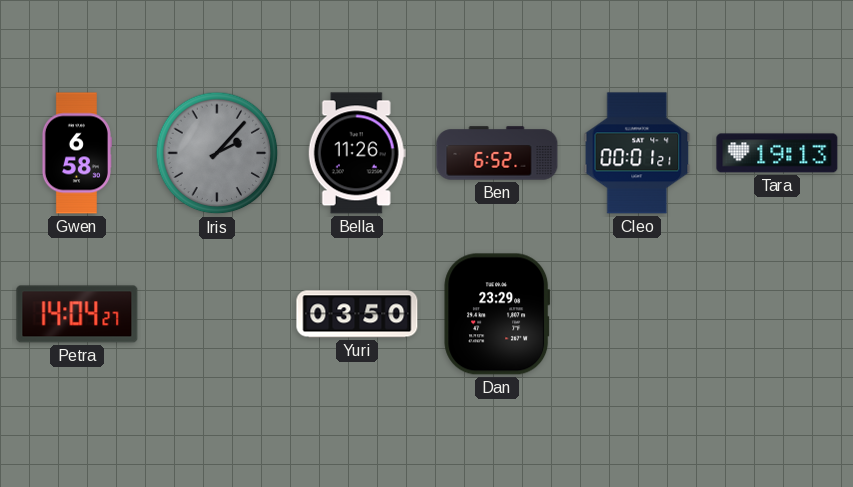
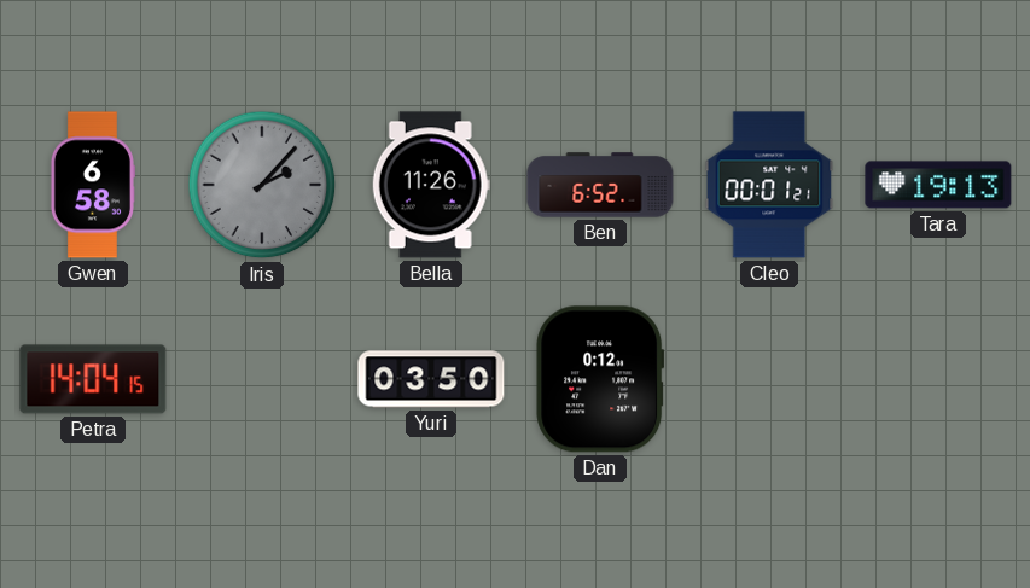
Petra: 14:04:27 -> 14:04:15
Dan: 23:29 -> 0:12
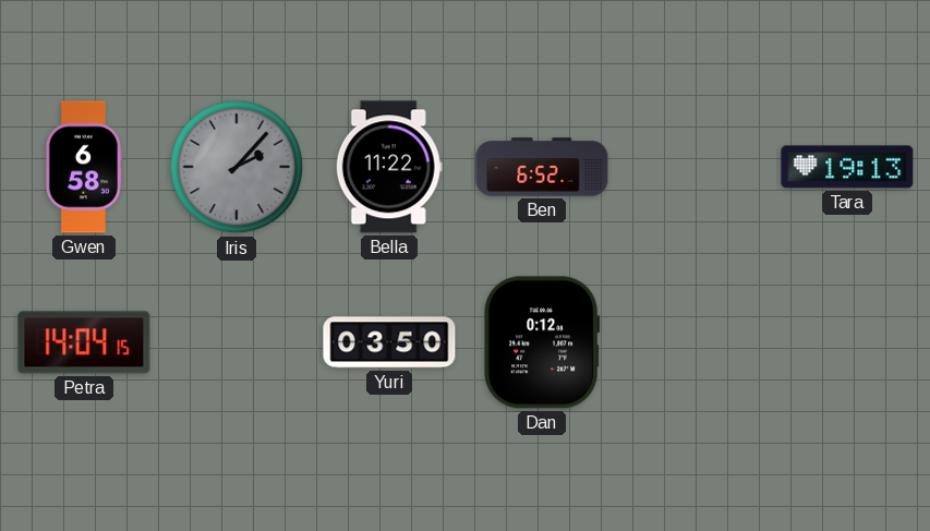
Bella: 11:26 -> 11:22
Cleo: 00:01 -> none
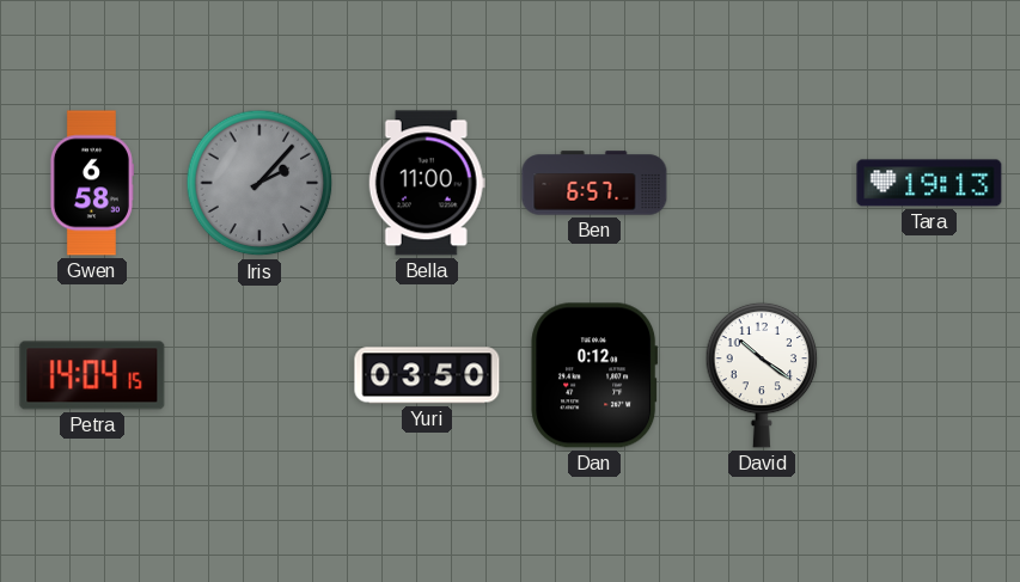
Bella: 11:22 -> 11:00
Ben: 6:52 -> 6:57
David: none -> 10:21
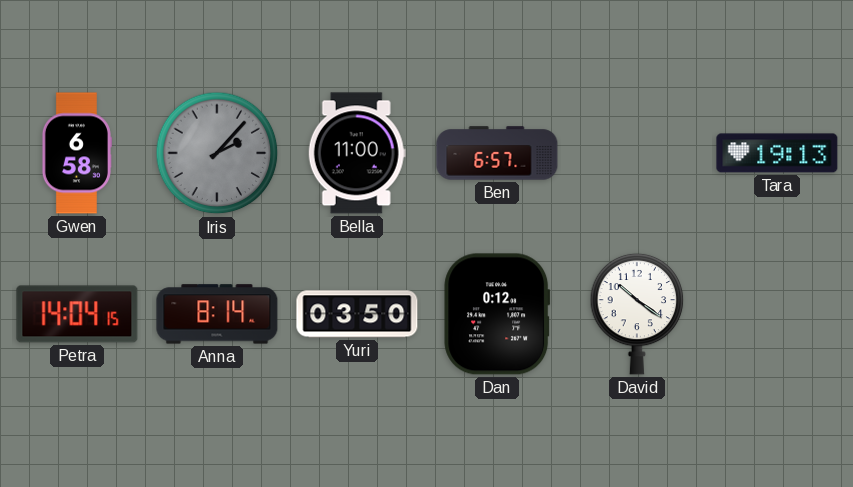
Anna: none -> 8:14
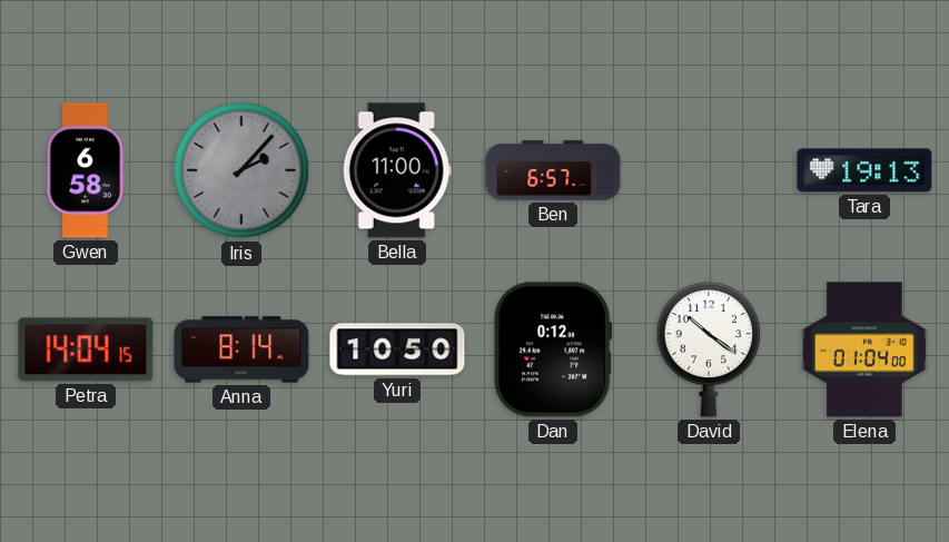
Yuri: 03:50 -> 10:50
Elena: none -> 01:04
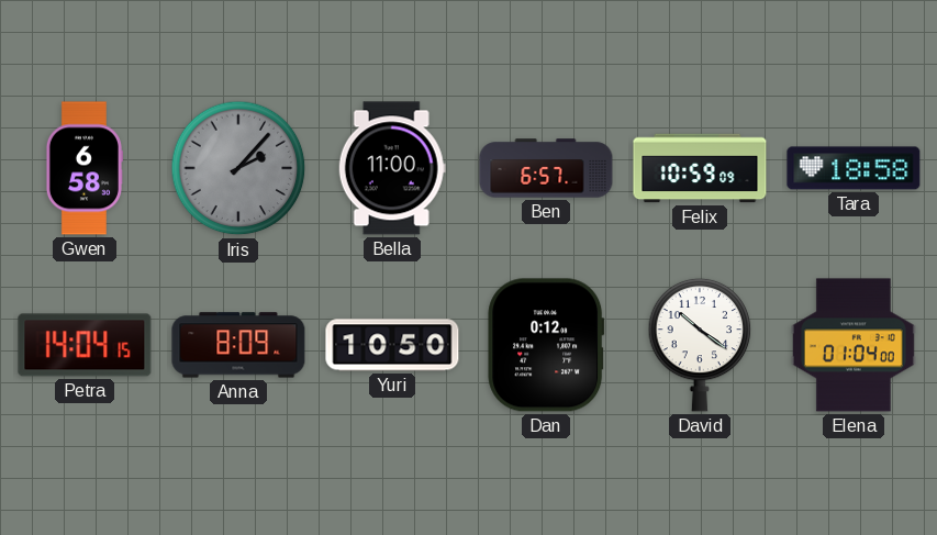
Felix: none -> 10:59
Tara: 19:13 -> 18:58
Anna: 8:14 -> 8:09
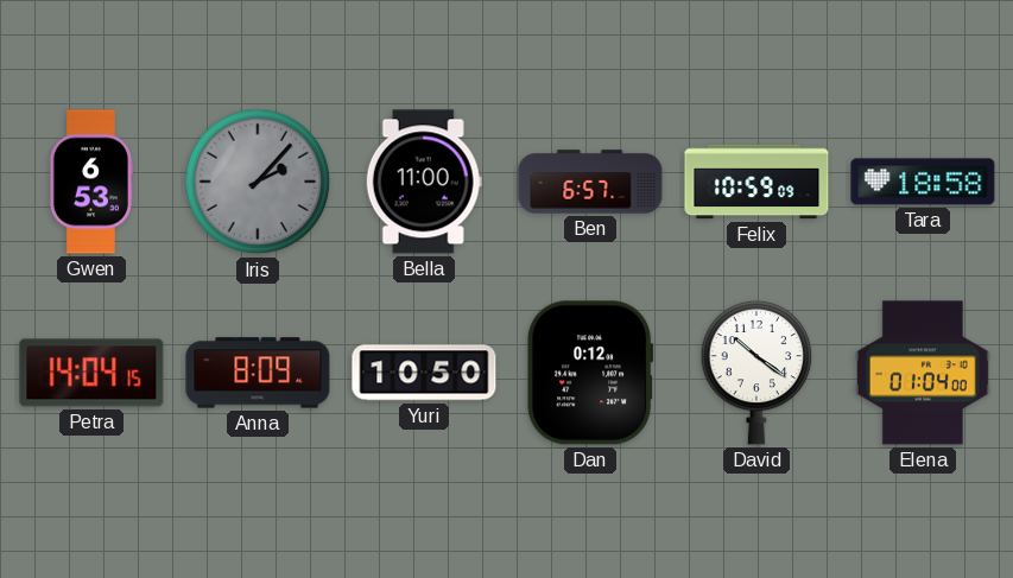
Gwen: 6:58 -> 6:53
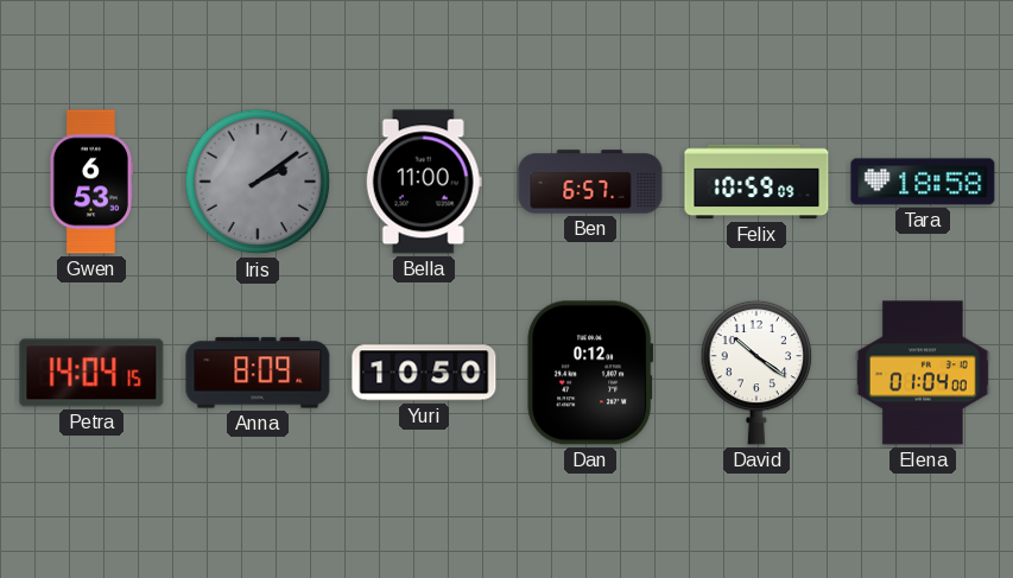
Iris: 2:07 -> 2:09
